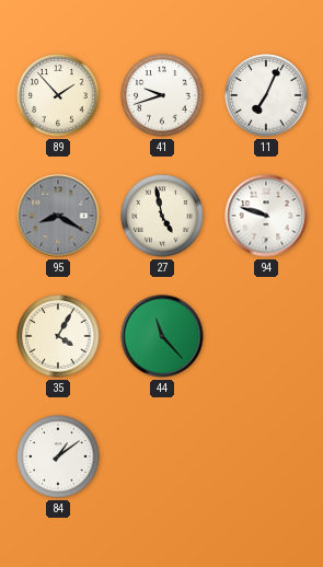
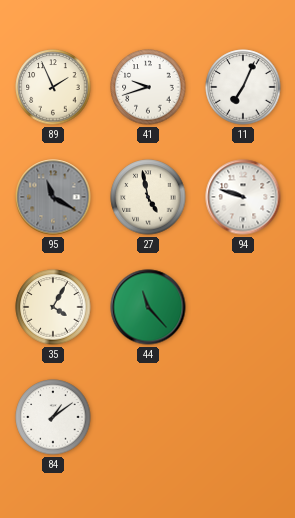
89: 1:53 -> 1:56
95: 8:20 -> 11:20
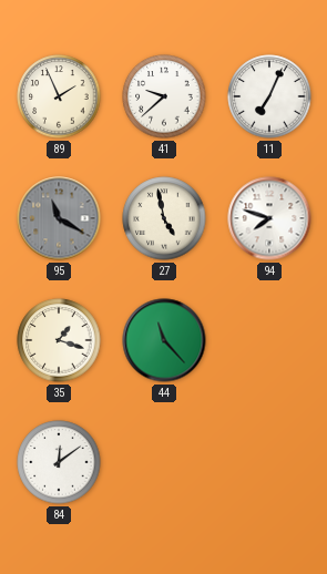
41: 9:42 -> 9:38
94: 9:48 -> 7:48
35: 4:05 -> 1:18
84: 1:09 -> 12:09
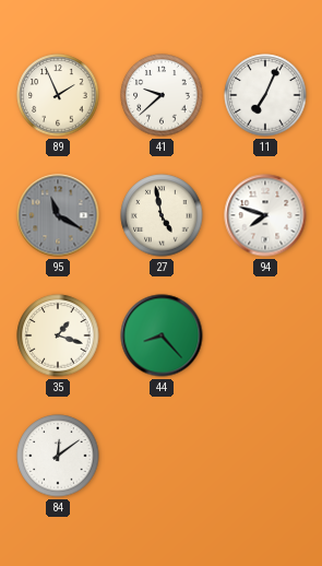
44: 11:23 -> 8:23
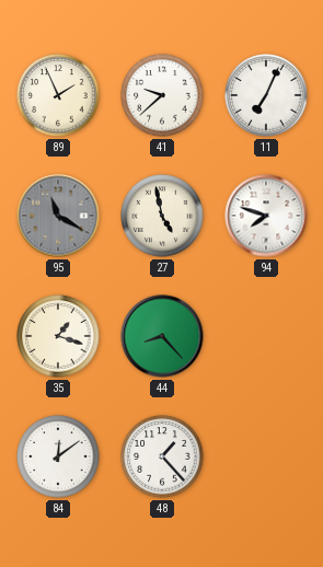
48: none -> 1:23
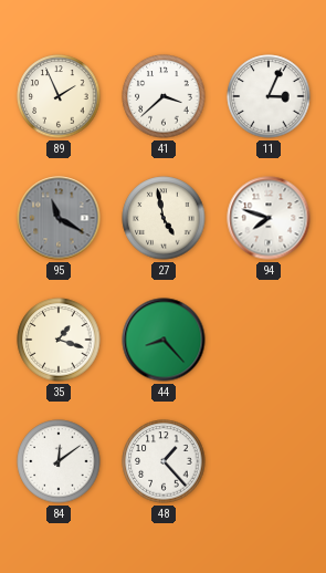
41: 9:38 -> 3:38
11: 7:04 -> 3:04
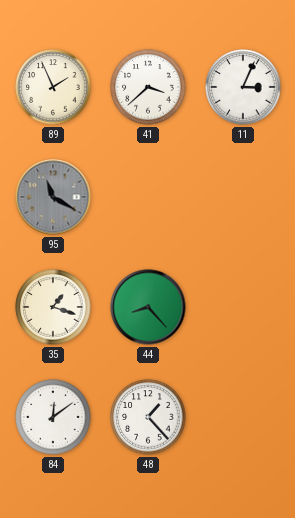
27: 4:58 -> none
94: 7:48 -> none
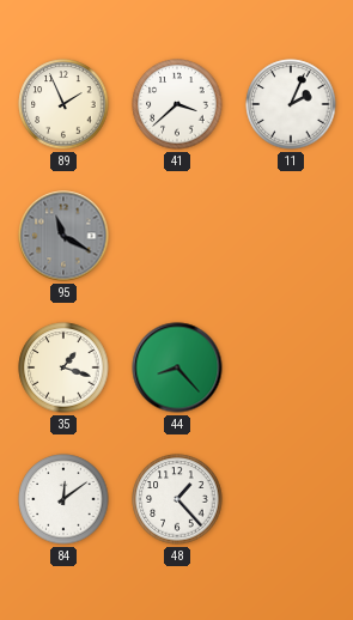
11: 3:04 -> 2:04
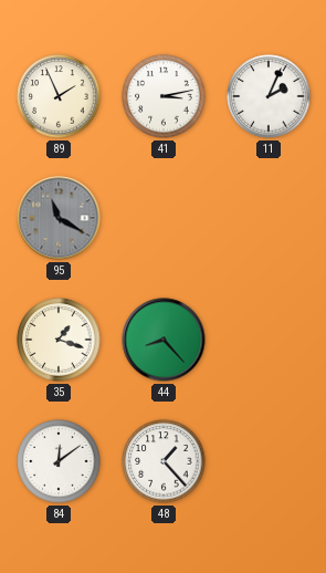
41: 3:38 -> 3:13
